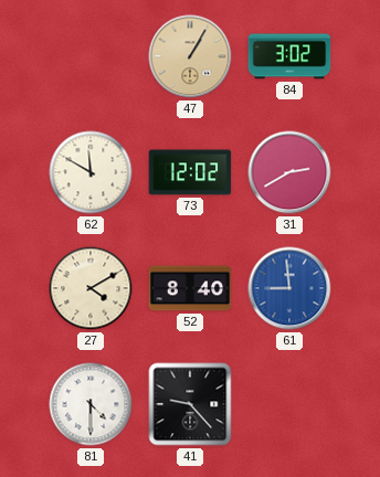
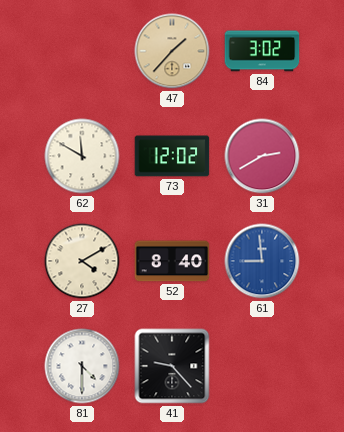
47: 1:05 -> 1:37
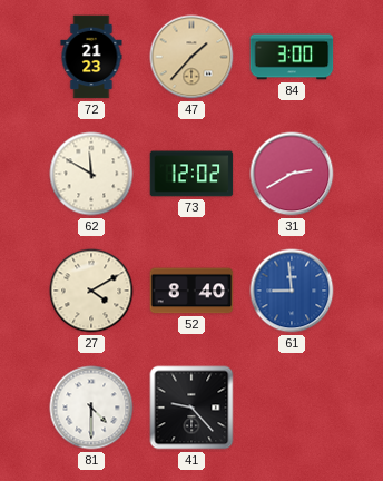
72: none -> 21:23
84: 3:02 -> 3:00
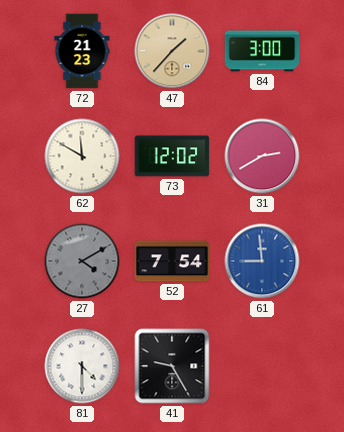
27 dial: cream -> grey
52: 8:40 -> 7:54
41: 9:23 -> 9:25
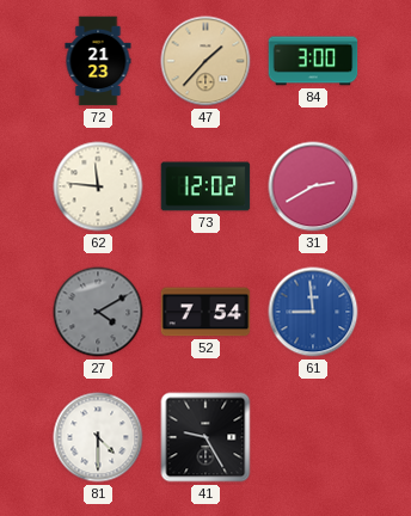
62: 11:50 -> 11:46
